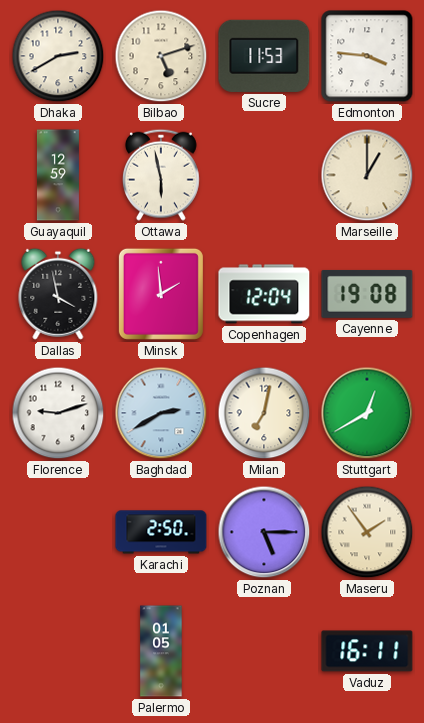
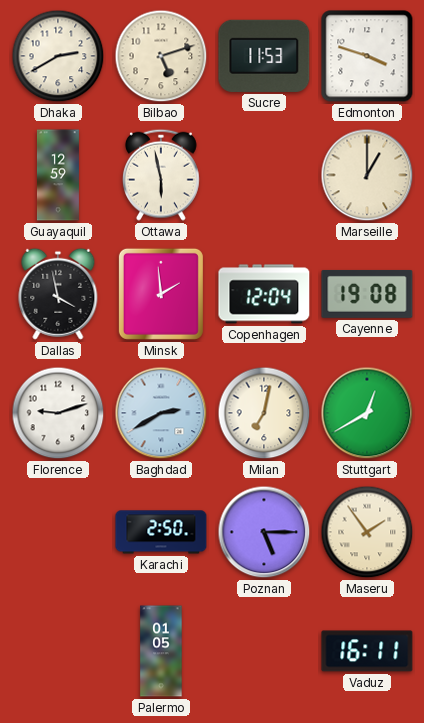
Edmonton: 3:46 -> 3:48
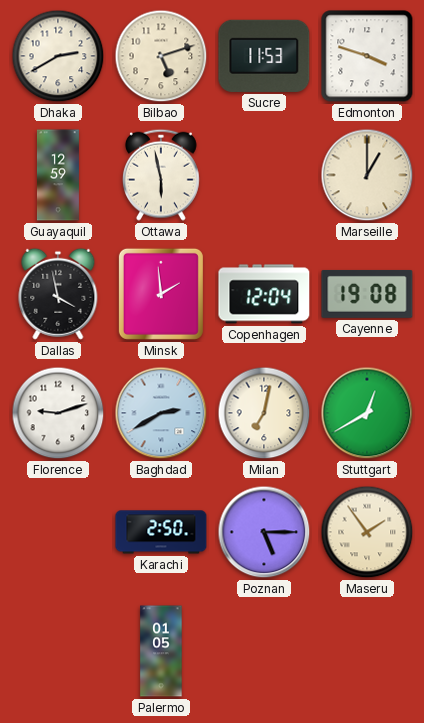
Vaduz: 16:11 -> none
